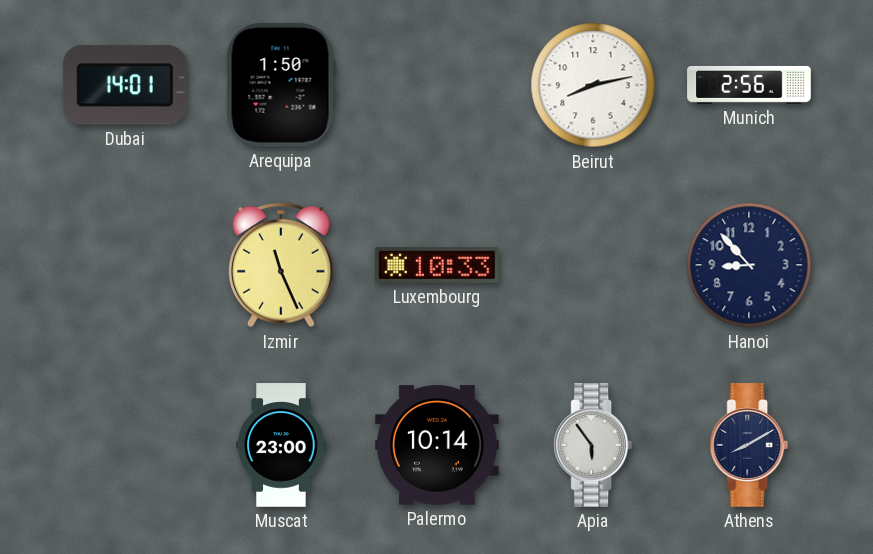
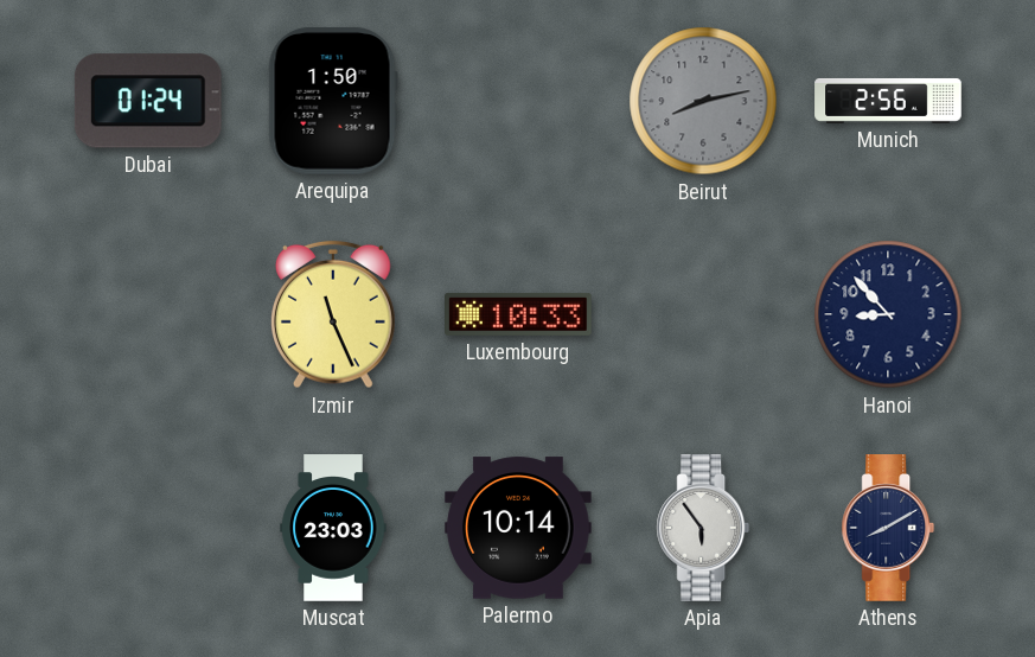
Dubai: 14:01 -> 01:24
Beirut dial: white -> grey
Muscat: 23:00 -> 23:03
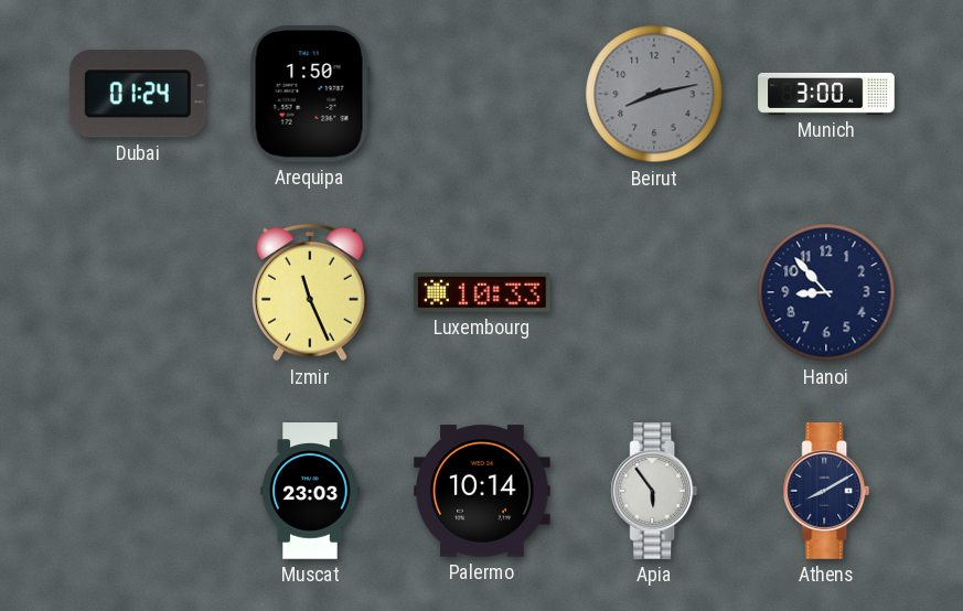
Munich: 2:56 -> 3:00
